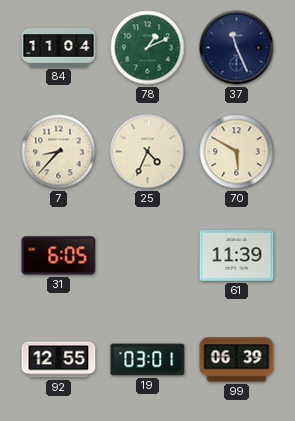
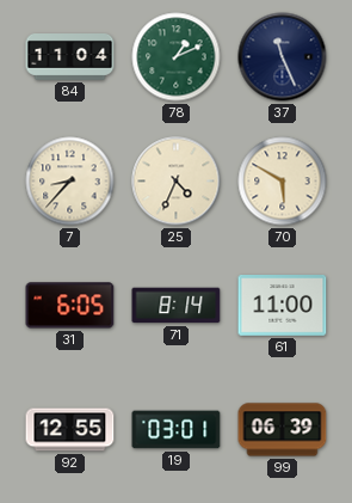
71: none -> 8:14
61: 11:39 -> 11:00
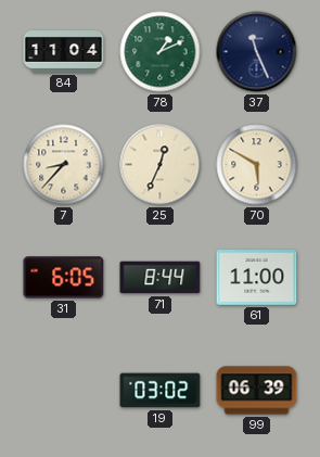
25: 4:34 -> 12:34
71: 8:14 -> 8:44
92: 12:55 -> none
19: 03:01 -> 03:02
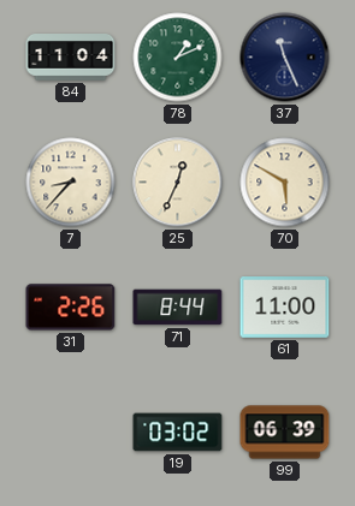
31: 6:05 -> 2:26
